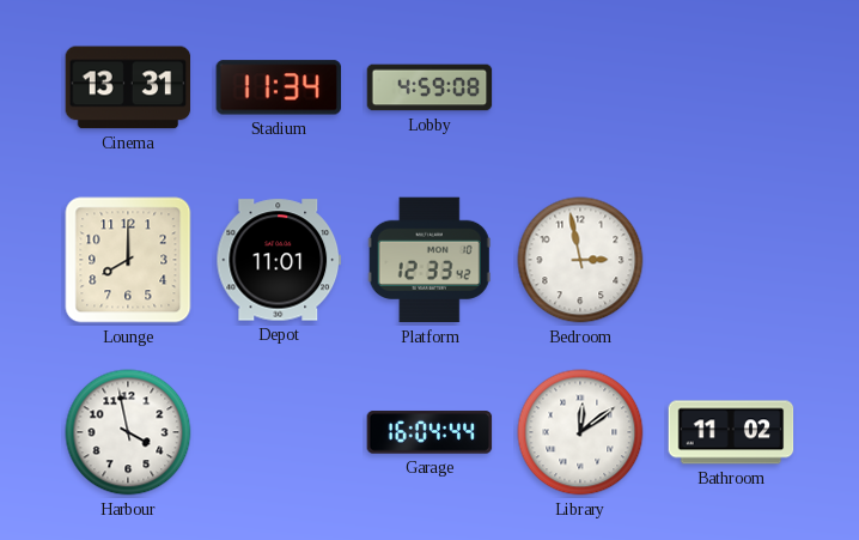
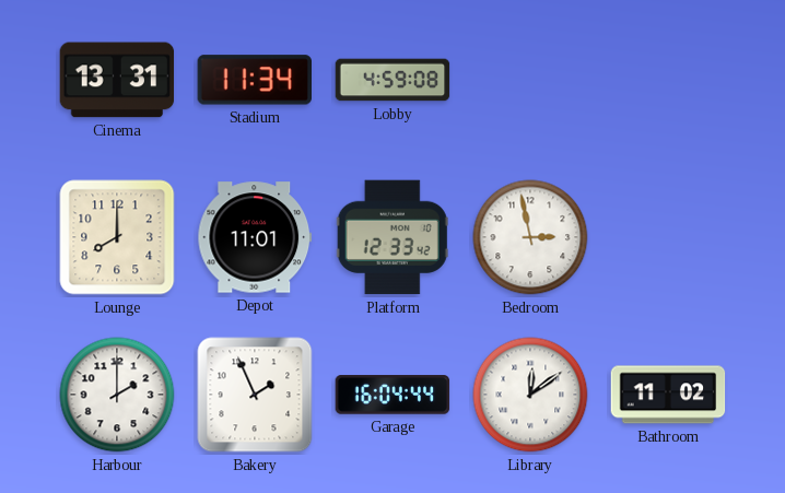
Harbour: 3:58 -> 2:00
Bakery: none -> 1:56
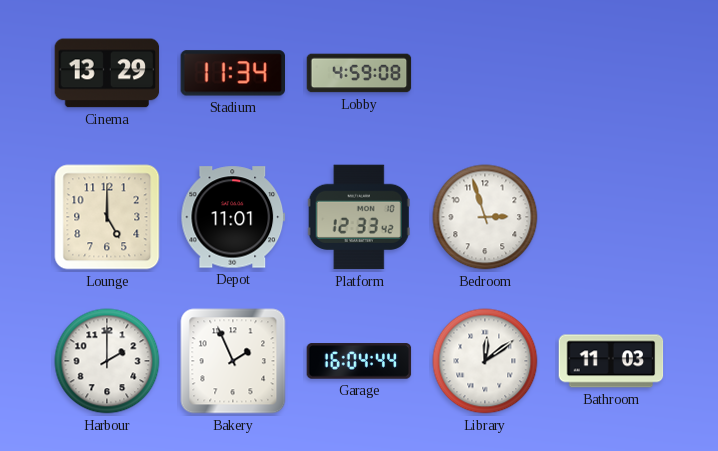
Cinema: 13:31 -> 13:29
Lounge: 8:00 -> 5:00
Bedroom: 2:58 -> 2:57
Bathroom: 11:02 -> 11:03
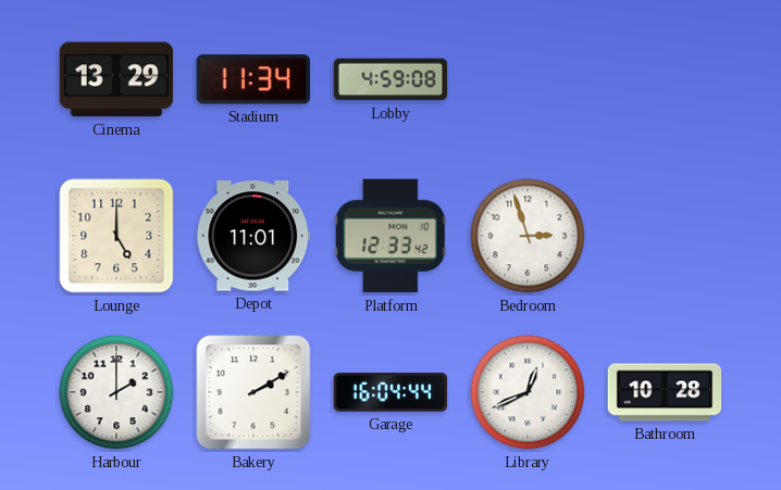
Bakery: 1:56 -> 2:10
Library: 12:09 -> 12:41
Bathroom: 11:03 -> 10:28
